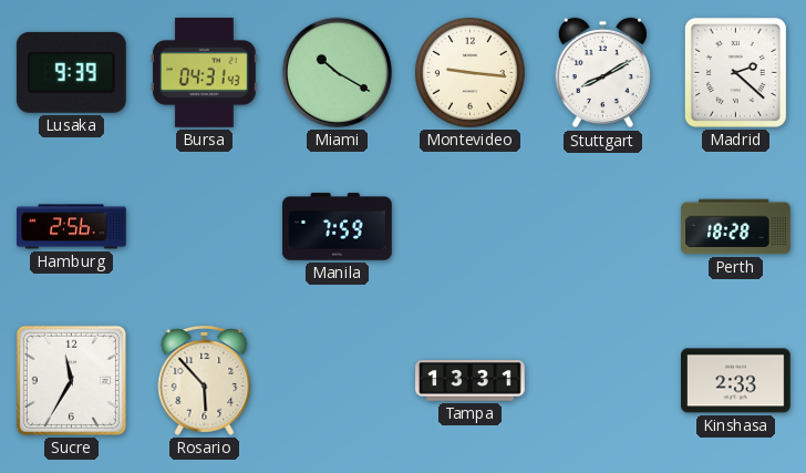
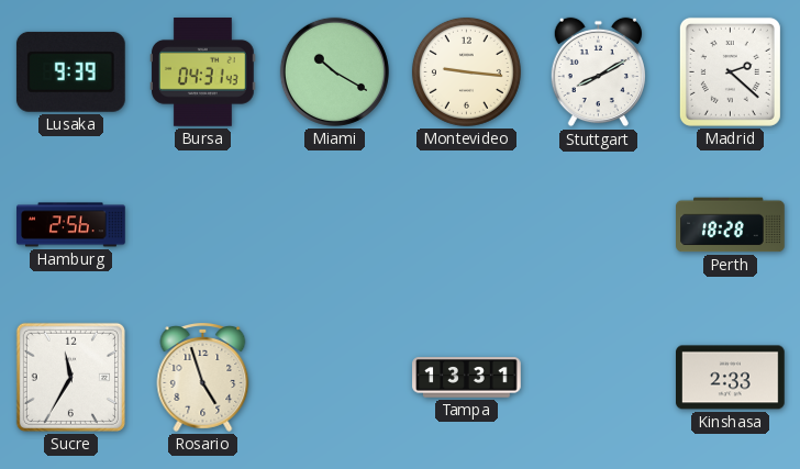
Manila: 7:59 -> none
Rosario: 5:53 -> 4:57
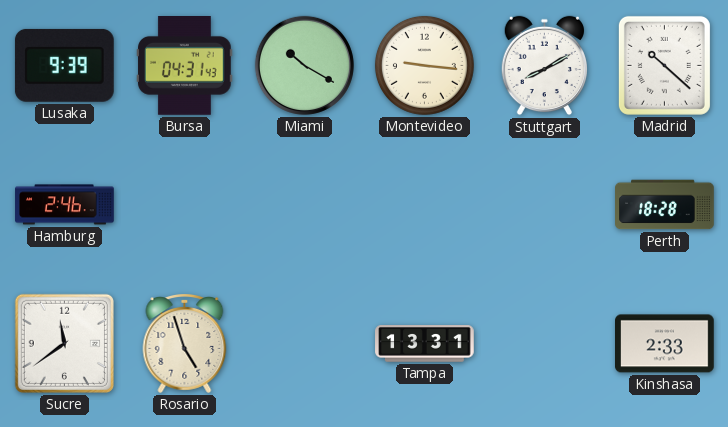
Madrid: 2:22 -> 10:22
Hamburg: 2:56 -> 2:46
Sucre: 11:35 -> 11:39
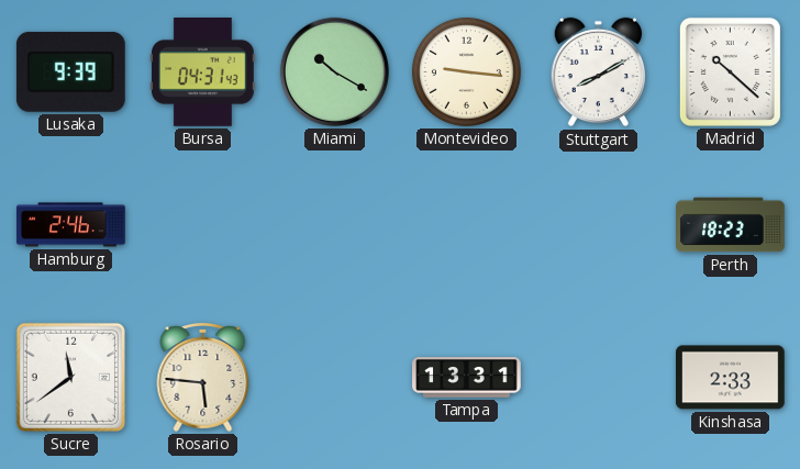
Perth: 18:28 -> 18:23
Rosario: 4:57 -> 5:46
